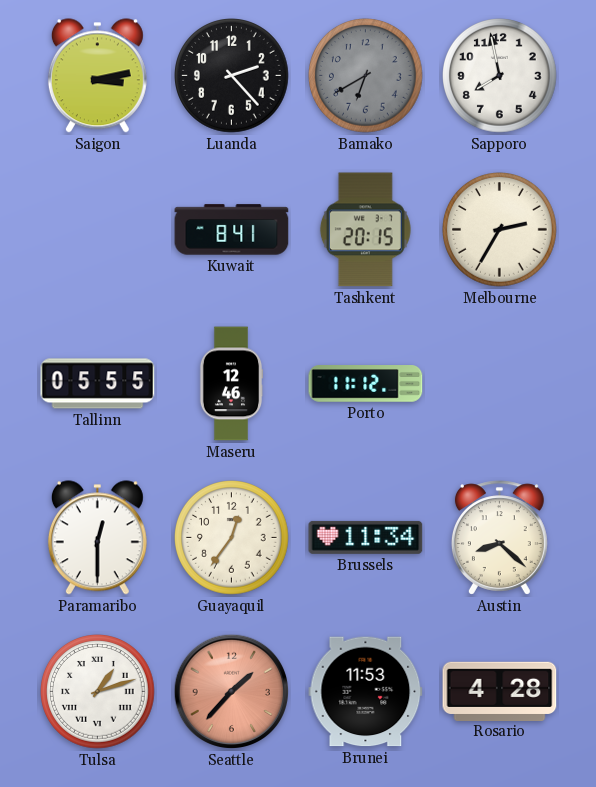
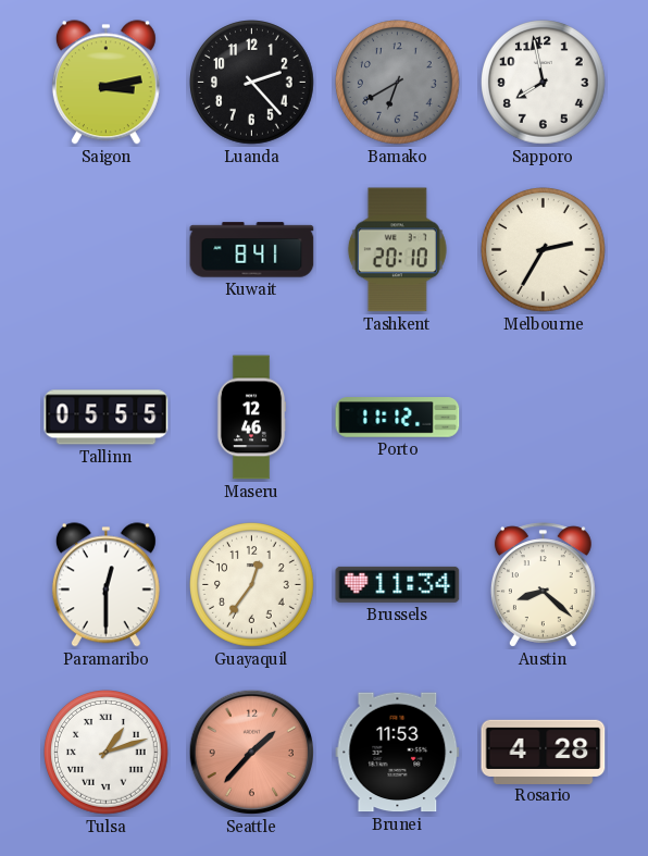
Tashkent: 20:15 -> 20:10
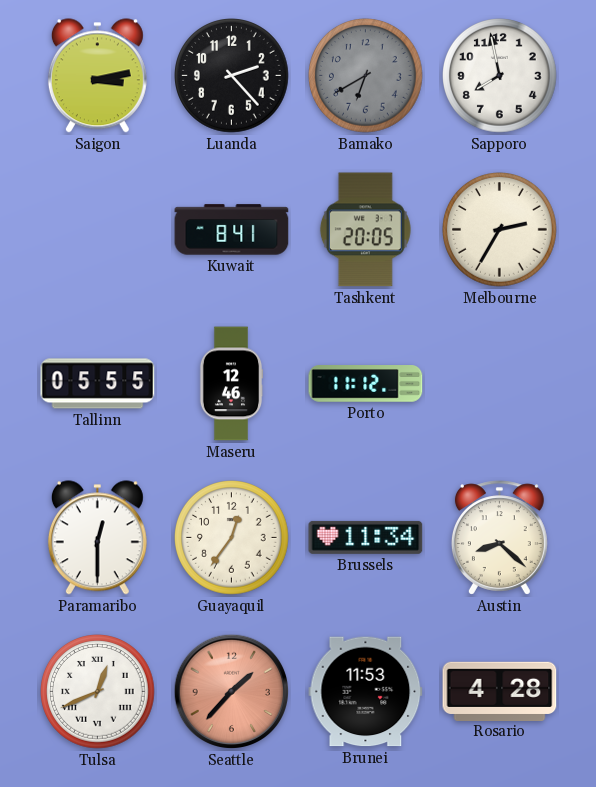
Tashkent: 20:10 -> 20:05
Tulsa: 1:12 -> 12:41
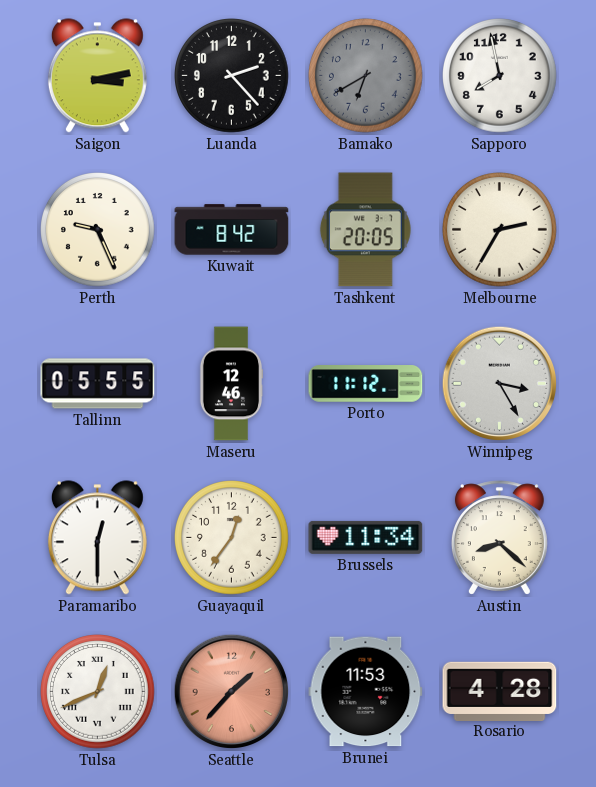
Perth: none -> 9:26
Kuwait: 8:41 -> 8:42
Winnipeg: none -> 3:25
